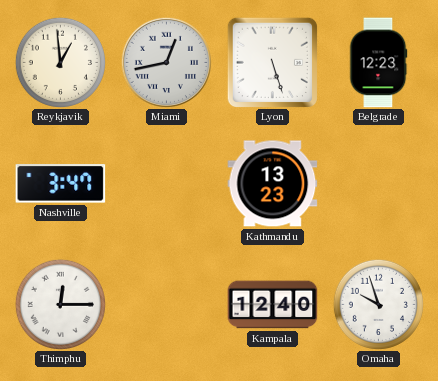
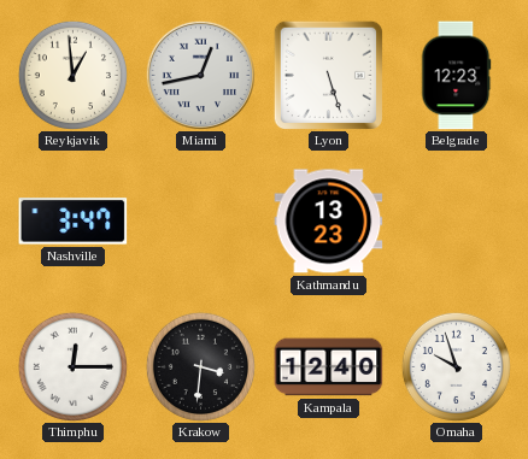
Krakow: none -> 3:31
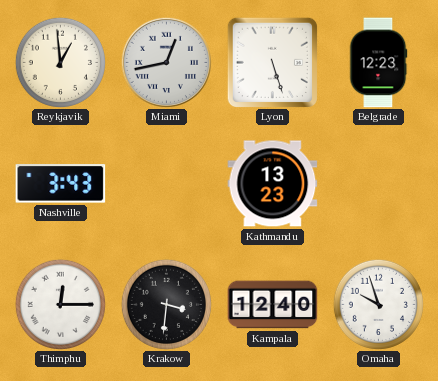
Nashville: 3:47 -> 3:43
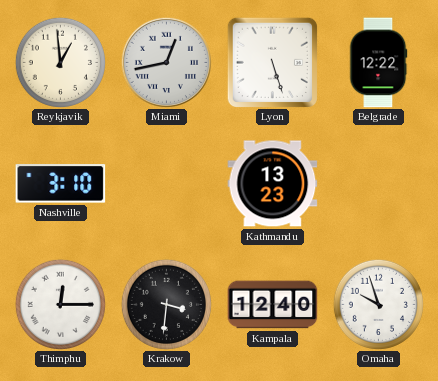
Belgrade: 12:23 -> 12:22
Nashville: 3:43 -> 3:10
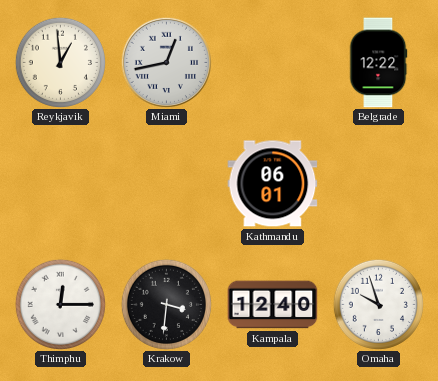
Lyon: 5:27 -> none
Nashville: 3:10 -> none
Kathmandu: 13:23 -> 06:01
